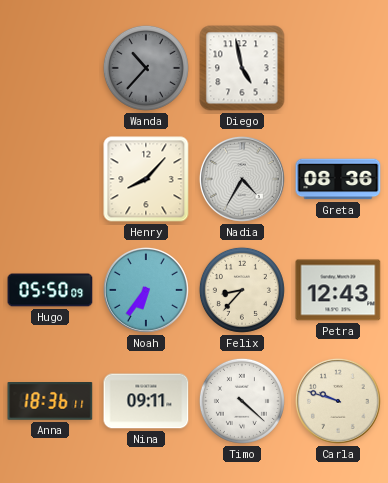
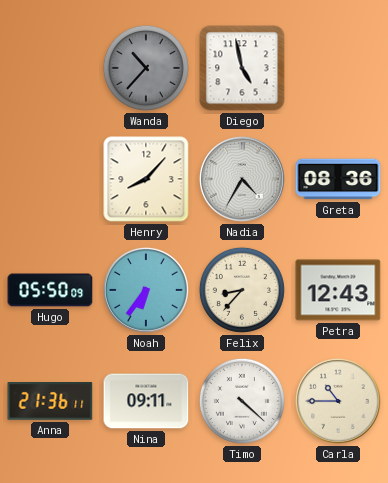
Anna: 18:36 -> 21:36
Carla: 9:48 -> 10:45
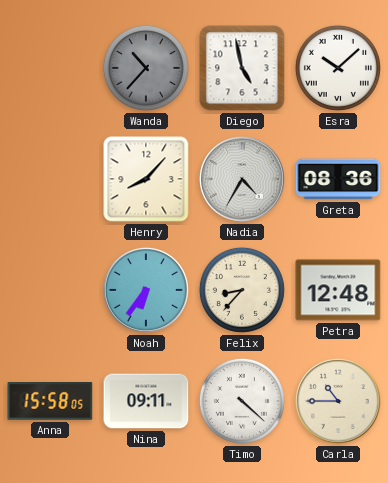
Esra: none -> 10:08
Hugo: 05:50 -> none
Petra: 12:43 -> 12:48
Anna: 21:36 -> 15:58
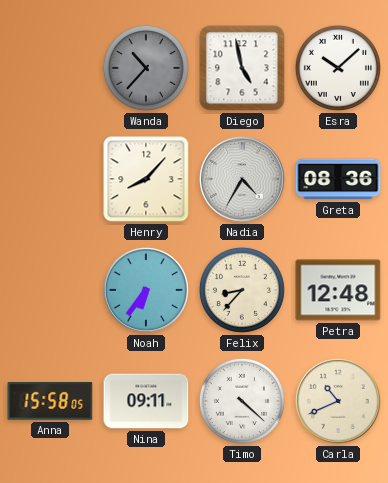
Carla: 10:45 -> 10:41
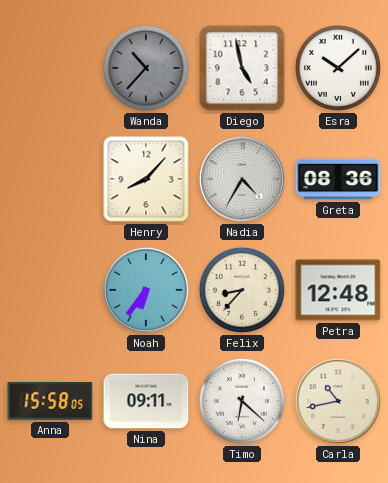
Timo: 4:22 -> 6:22
Carla: 10:41 -> 10:43
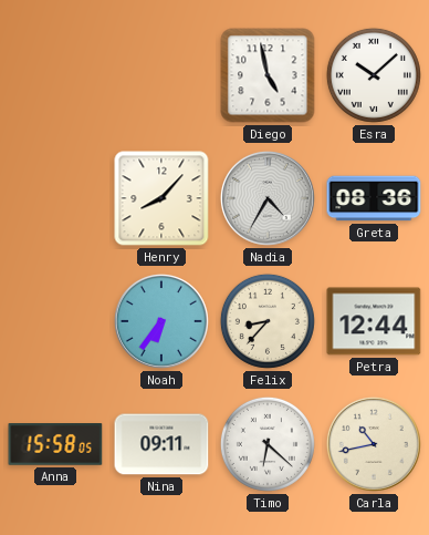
Wanda: 10:37 -> none
Petra: 12:48 -> 12:44
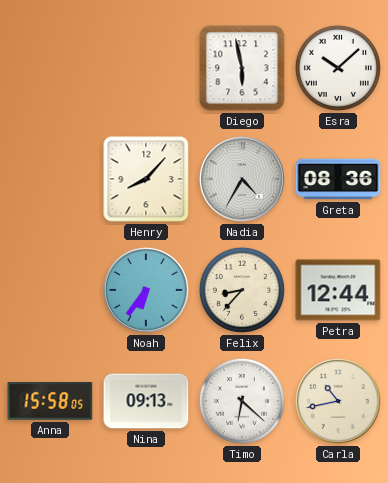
Diego: 4:58 -> 5:58
Nina: 09:11 -> 09:13
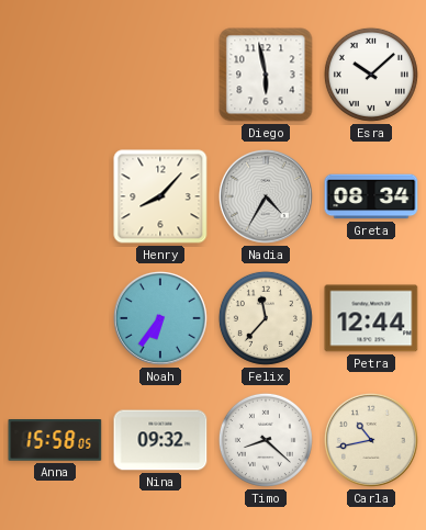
Greta: 08:36 -> 08:34
Felix: 8:37 -> 11:37
Nina: 09:13 -> 09:32
Timo: 6:22 -> 8:22
